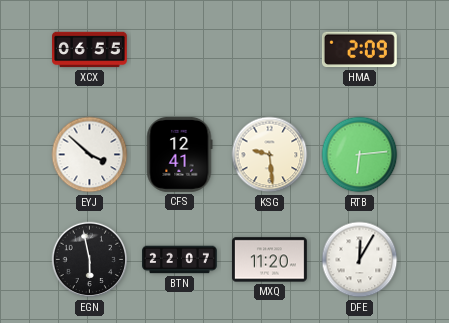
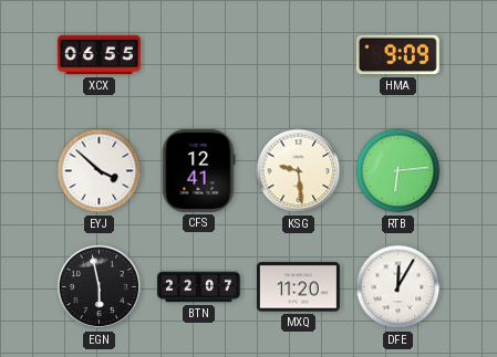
HMA: 2:09 -> 9:09
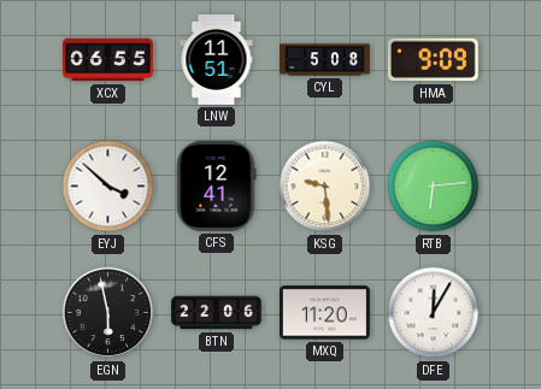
LNW: none -> 11:51
CYL: none -> 5:08
BTN: 22:07 -> 22:06
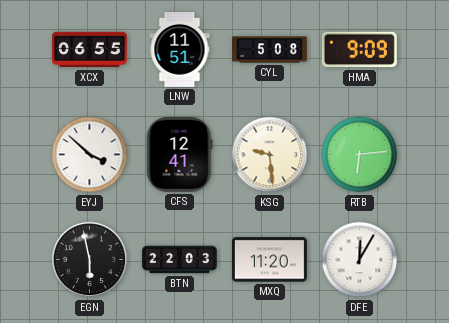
BTN: 22:06 -> 22:03
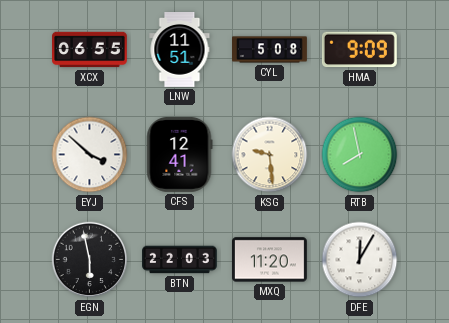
RTB: 6:14 -> 7:58
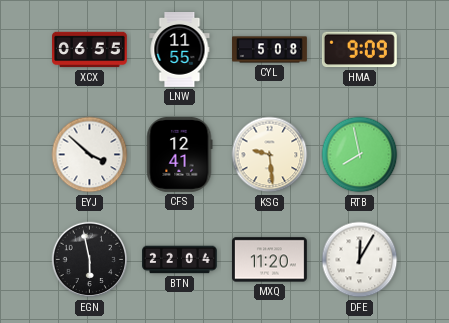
LNW: 11:51 -> 11:55
BTN: 22:03 -> 22:04
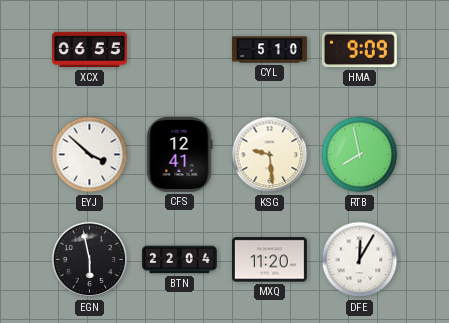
LNW: 11:55 -> none
CYL: 5:08 -> 5:10
